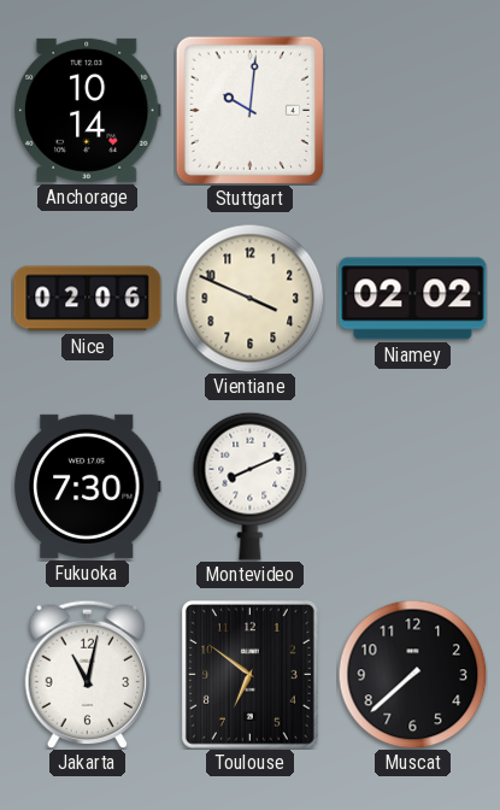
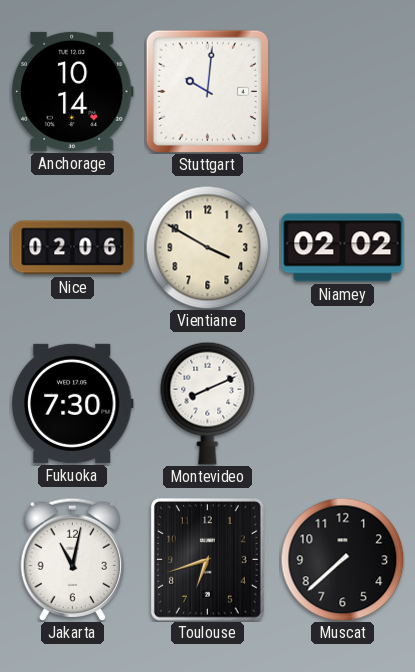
Vientiane: 3:49 -> 3:50
Toulouse: 6:51 -> 6:42
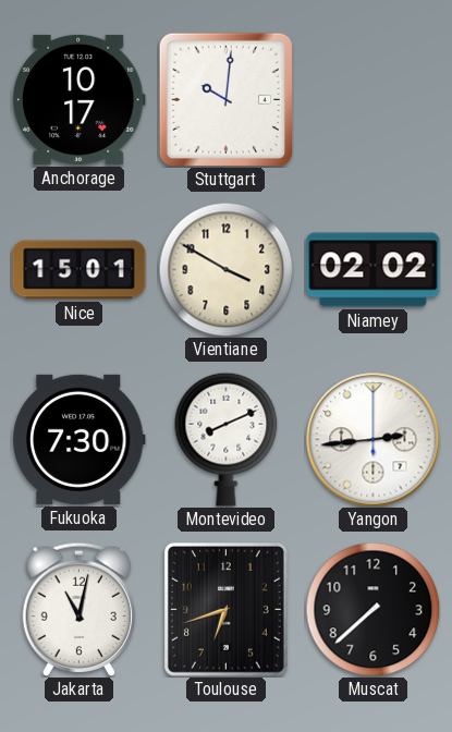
Anchorage: 10:14 -> 10:17
Nice: 02:06 -> 15:01
Yangon: none -> 2:44
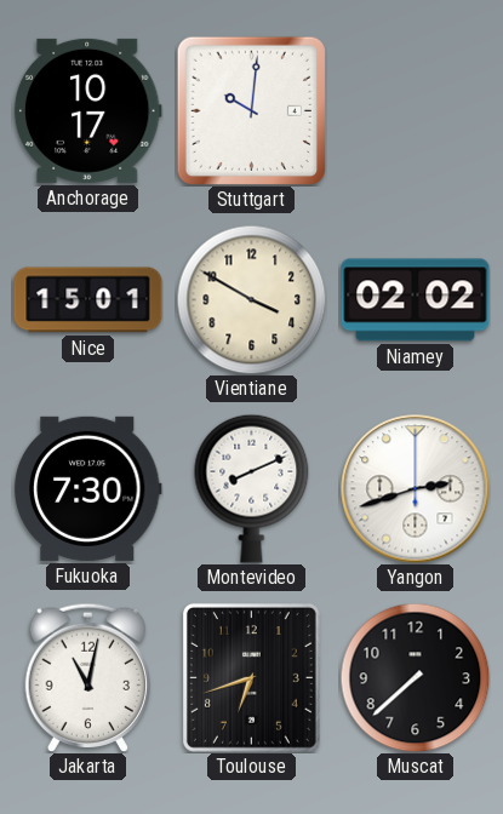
Yangon: 2:44 -> 2:42
